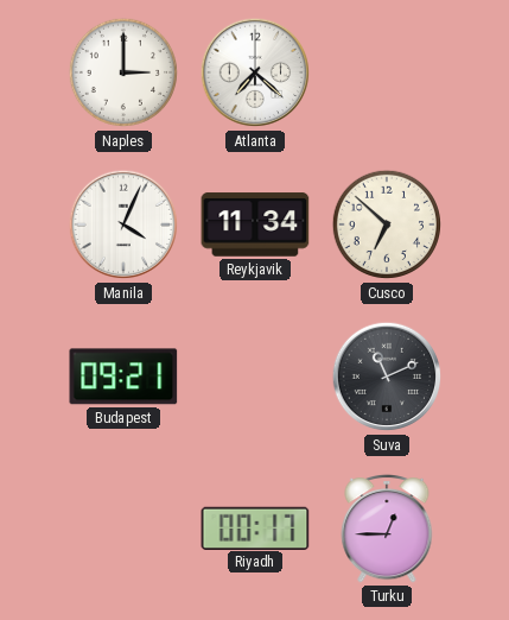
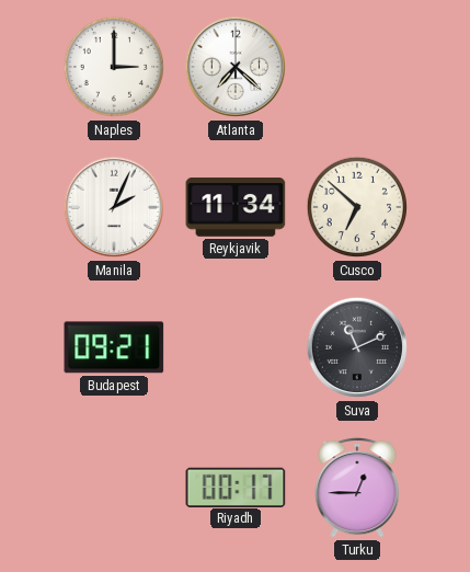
Manila: 4:04 -> 2:04
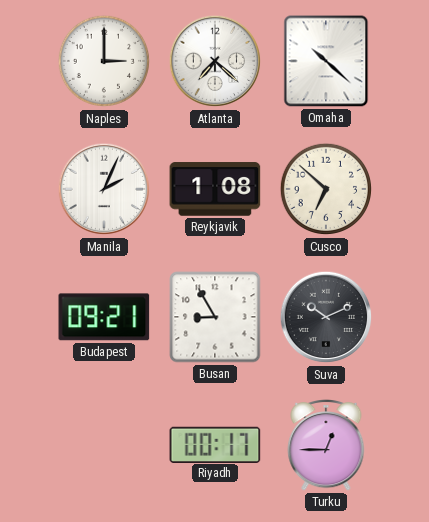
Omaha: none -> 10:22
Reykjavik: 11:34 -> 1:08
Busan: none -> 8:55
Suva: 11:11 -> 10:11
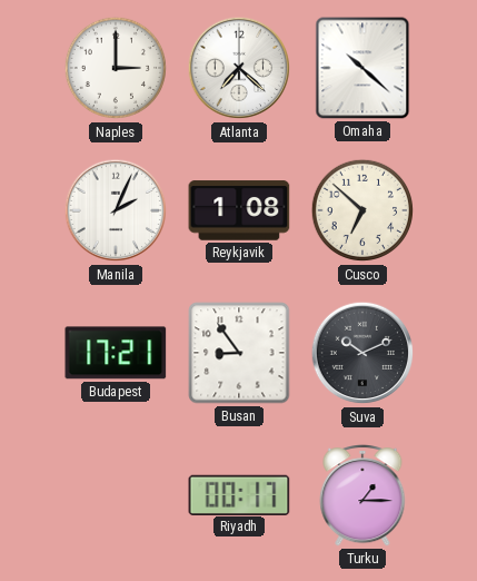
Budapest: 09:21 -> 17:21
Busan: 8:55 -> 8:54
Turku: 12:45 -> 1:15
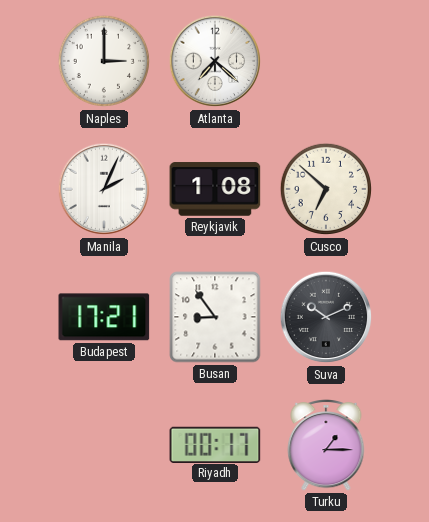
Omaha: 10:22 -> none
